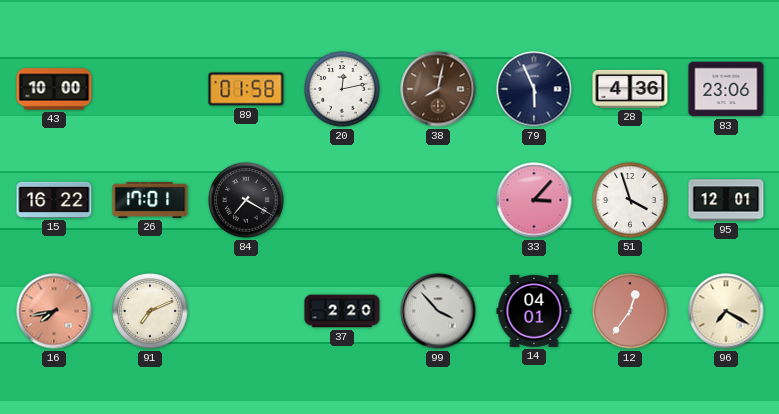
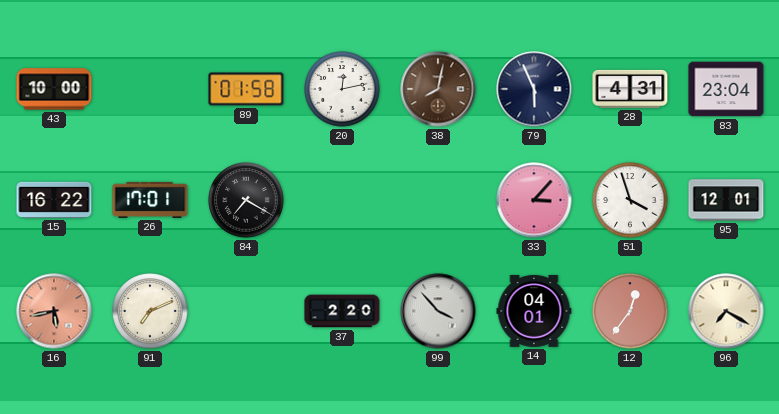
28: 4:36 -> 4:31
83: 23:06 -> 23:04
16: 7:43 -> 5:43
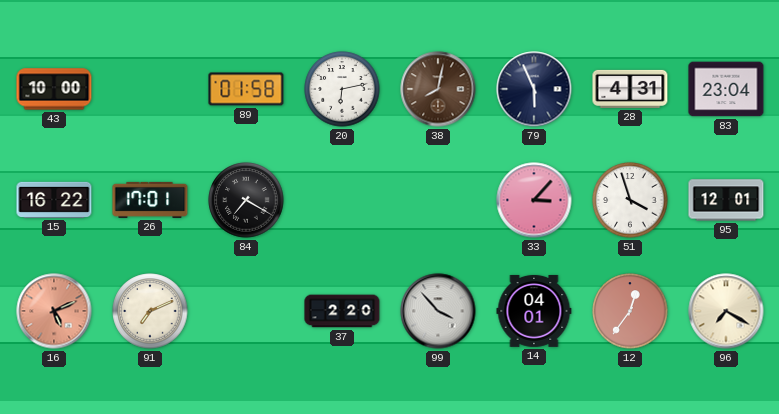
20: 12:13 -> 6:13
16: 5:43 -> 5:11
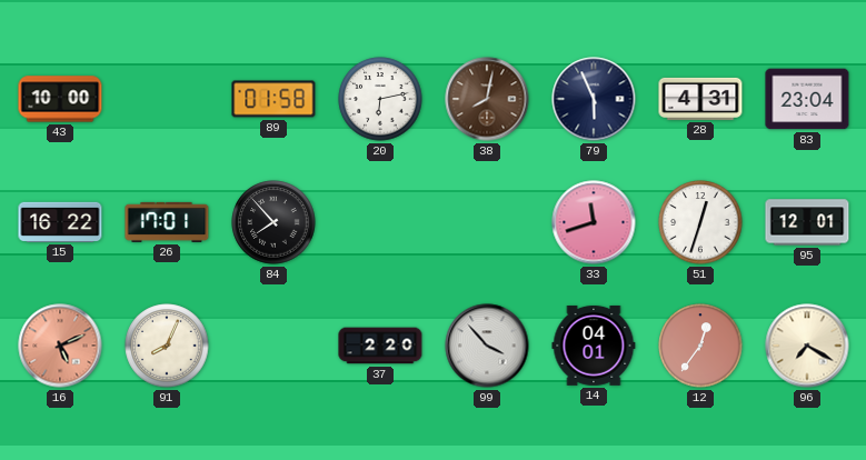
84: 7:20 -> 7:53
33: 3:07 -> 11:42
51: 3:57 -> 12:33
91: 7:11 -> 8:04
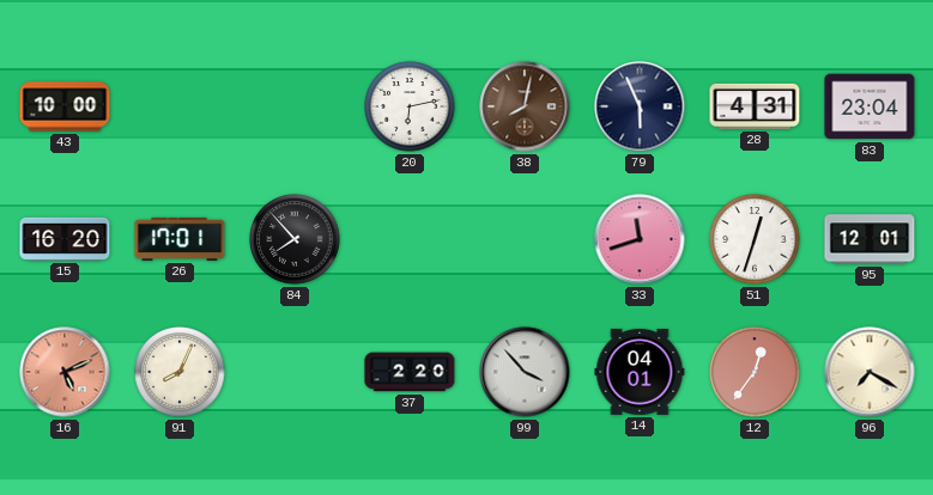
89: 01:58 -> none
15: 16:22 -> 16:20
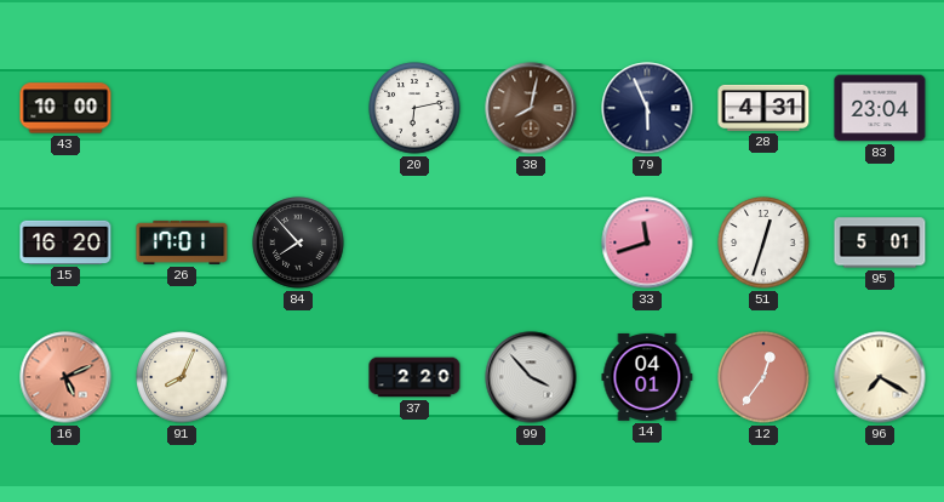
95: 12:01 -> 5:01
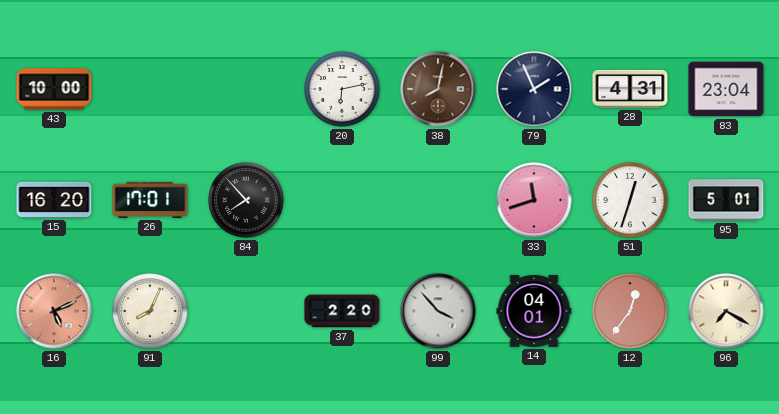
79: 5:56 -> 1:56
